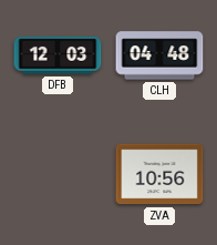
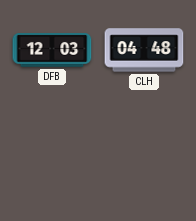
ZVA: 10:56 -> none
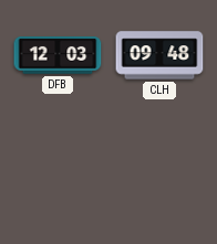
CLH: 04:48 -> 09:48
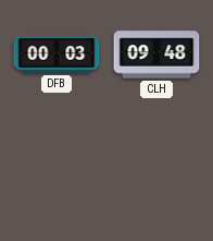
DFB: 12:03 -> 00:03
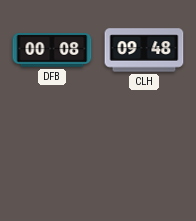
DFB: 00:03 -> 00:08
